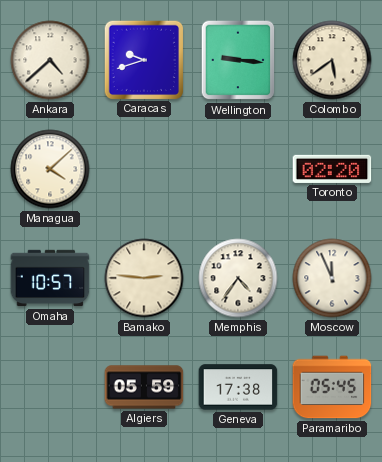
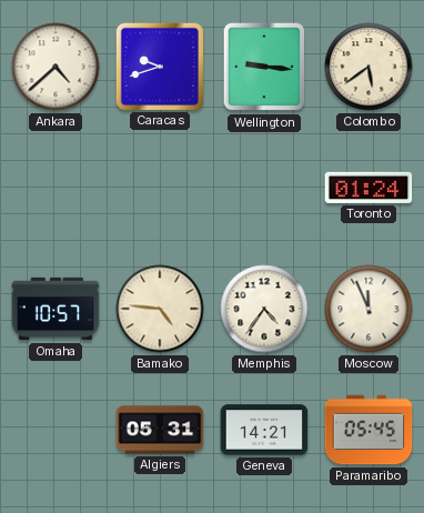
Managua: 4:08 -> none
Toronto: 02:20 -> 01:24
Bamako: 2:46 -> 4:46
Algiers: 05:59 -> 05:31
Geneva: 17:38 -> 14:21
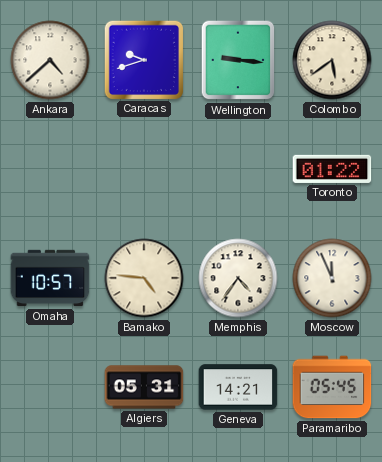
Toronto: 01:24 -> 01:22
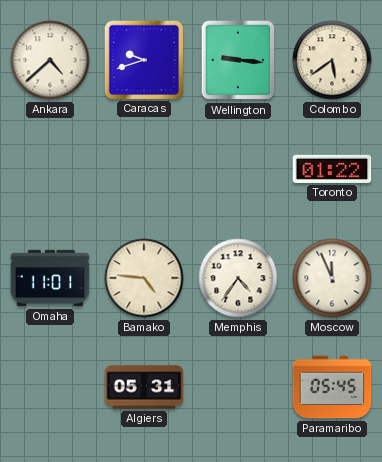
Omaha: 10:57 -> 11:01
Geneva: 14:21 -> none
